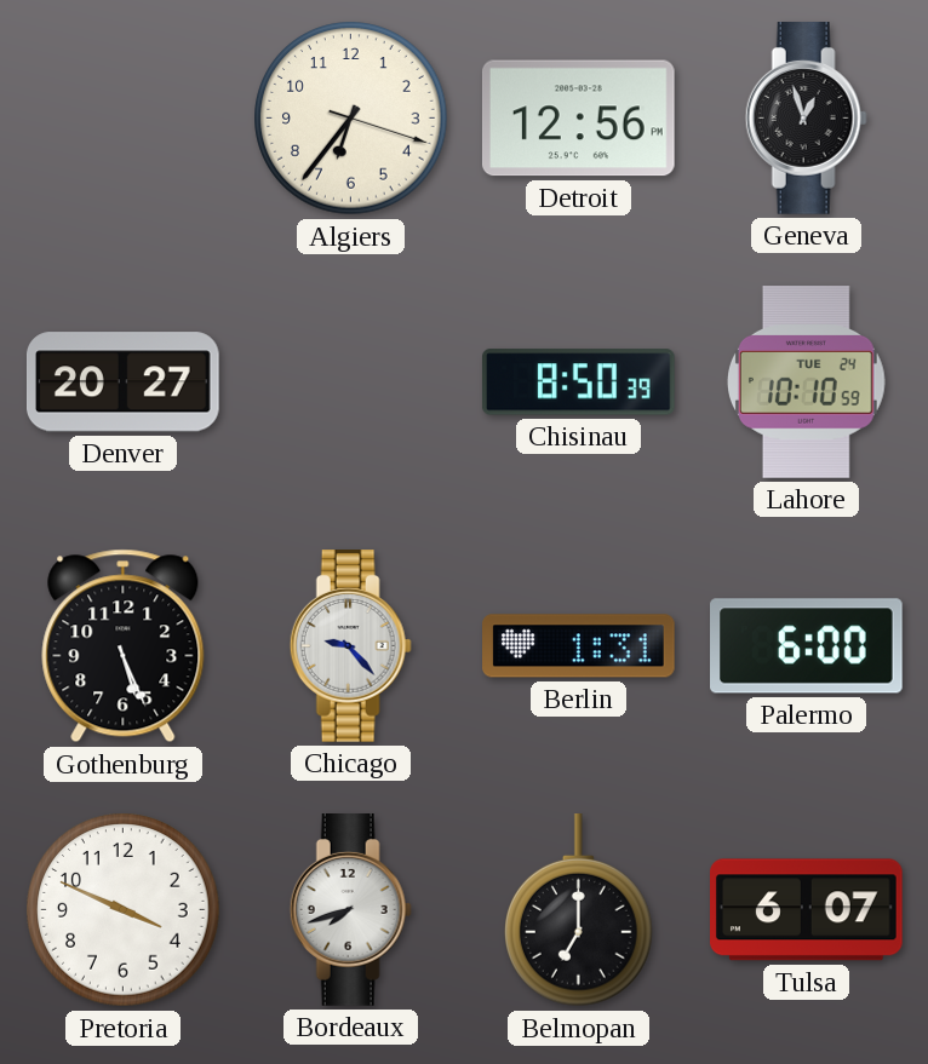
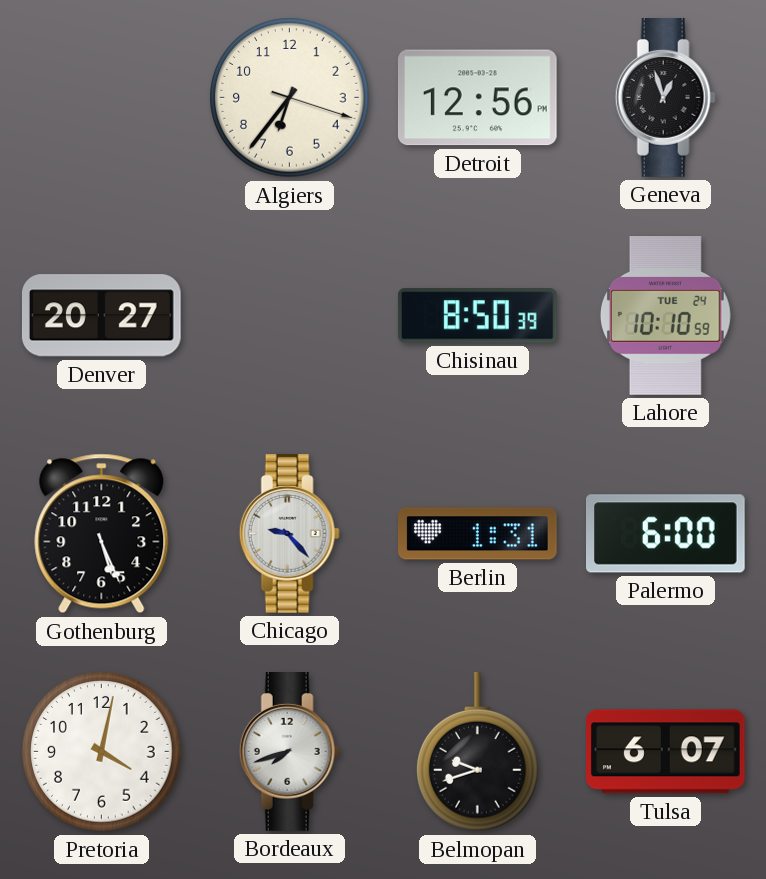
Pretoria: 3:49 -> 4:02
Belmopan: 7:00 -> 9:42
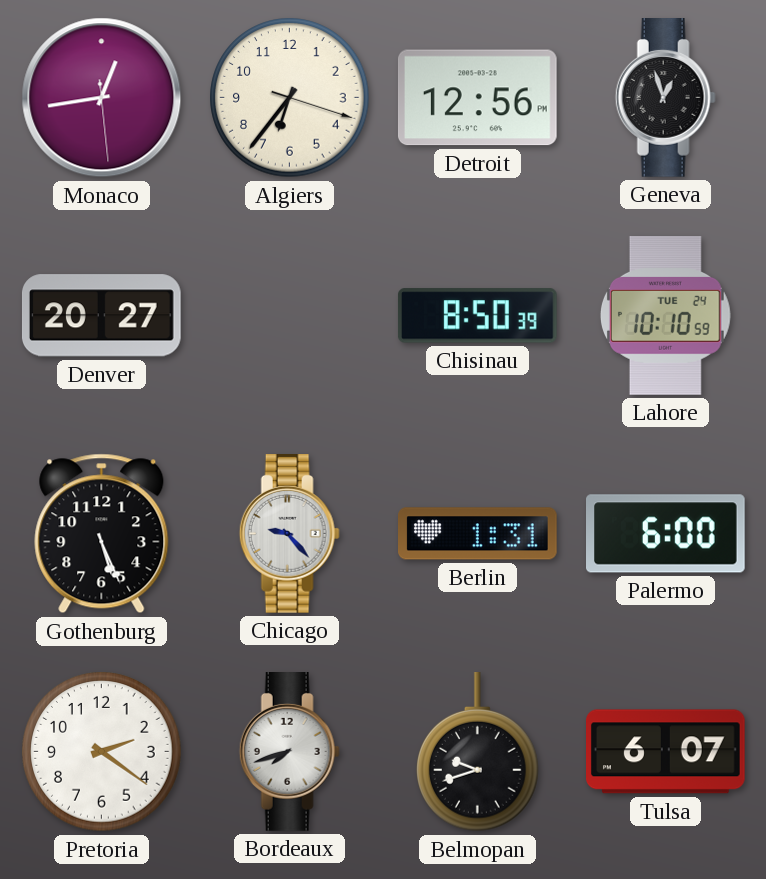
Monaco: none -> 12:43
Pretoria: 4:02 -> 2:21
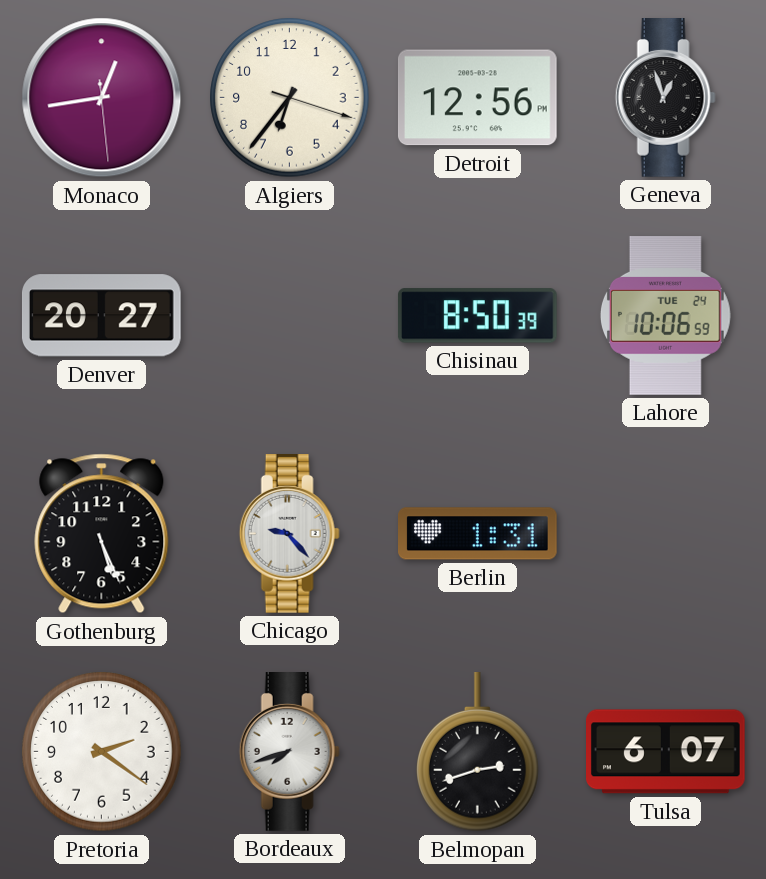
Lahore: 10:10 -> 10:06
Palermo: 6:00 -> none
Belmopan: 9:42 -> 2:42
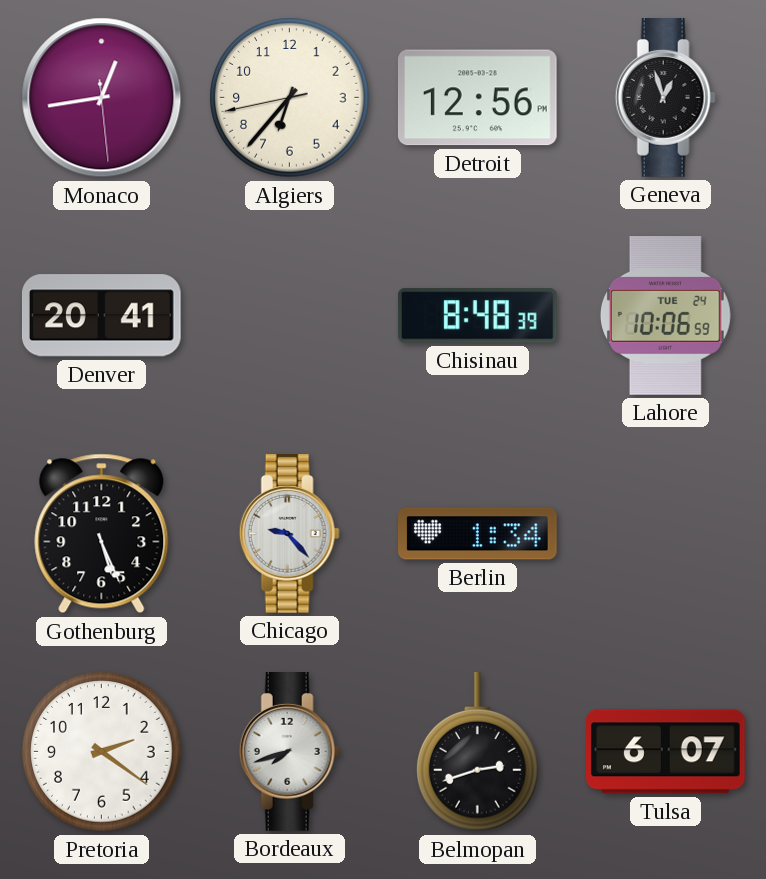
Algiers: 6:36:18 -> 6:36:43
Denver: 20:27 -> 20:41
Chisinau: 8:50 -> 8:48
Berlin: 1:31 -> 1:34
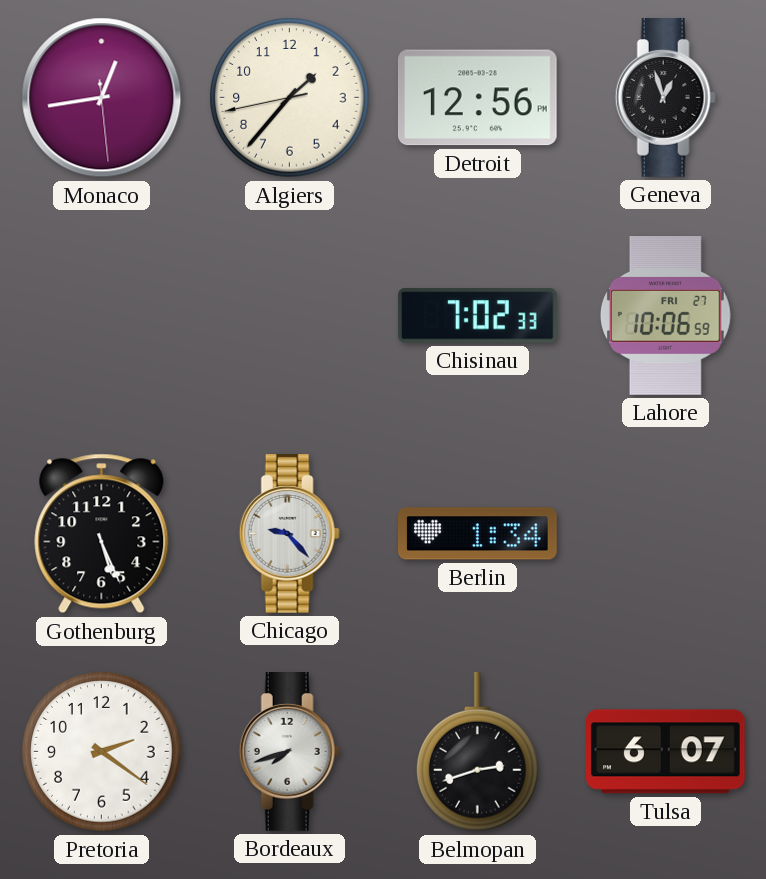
Algiers: 6:36 -> 1:36
Denver: 20:41 -> none
Chisinau: 8:48 -> 7:02
Lahore date: TUE 24 -> FRI 27
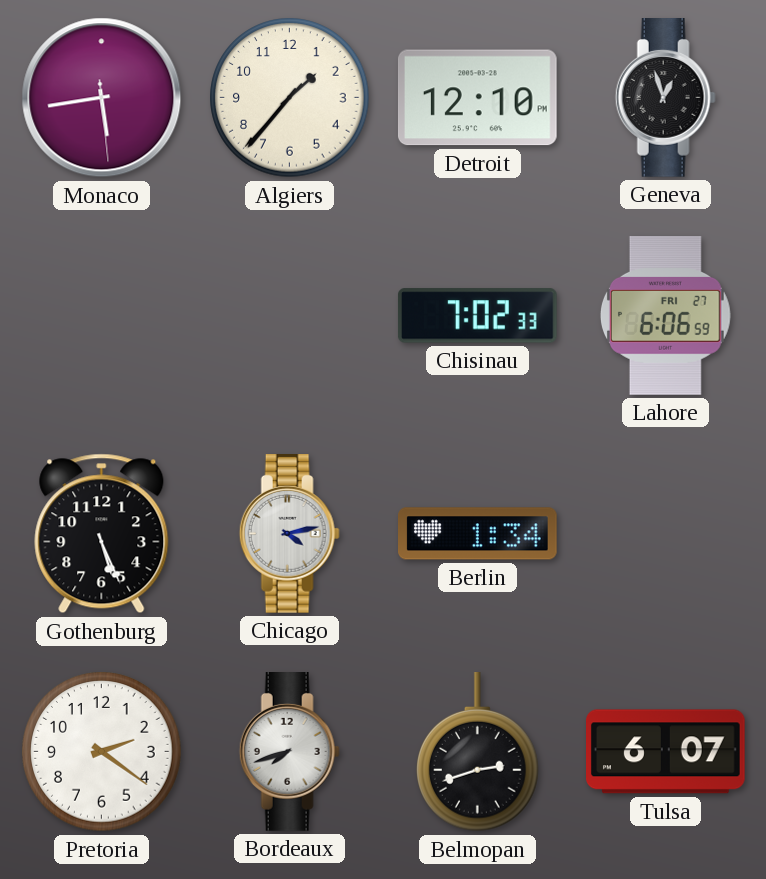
Monaco: 12:43 -> 5:43
Algiers: 1:36:43 -> 1:36:37
Detroit: 12:56 -> 12:10
Lahore: 10:06 -> 6:06
Chicago: 9:23 -> 4:13
